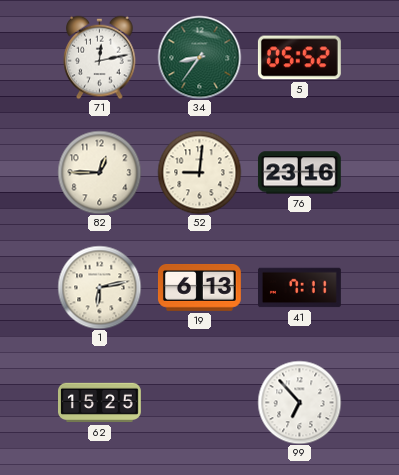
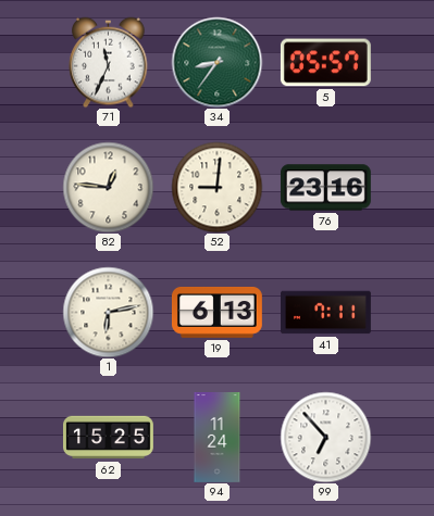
71: 12:13 -> 11:34
5: 05:52 -> 05:57
82: 12:45 -> 12:46
94: none -> 11:24
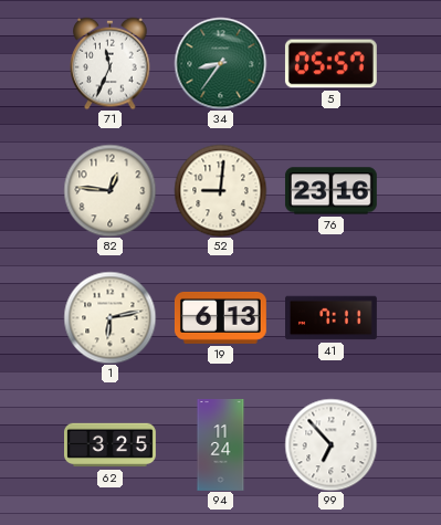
62: 15:25 -> 3:25
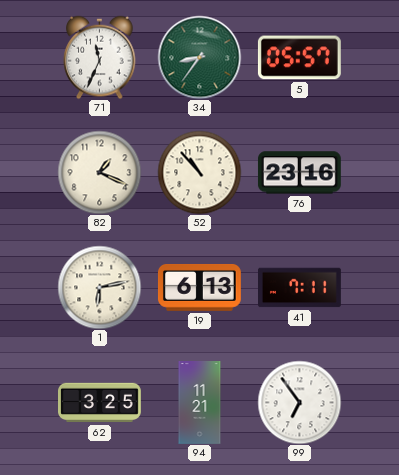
82: 12:46 -> 1:19
52: 9:01 -> 10:53
94: 11:24 -> 11:21
99: 6:53 -> 6:54
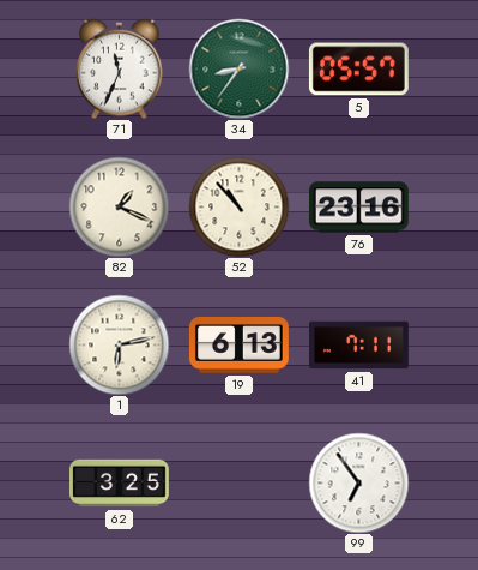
94: 11:21 -> none
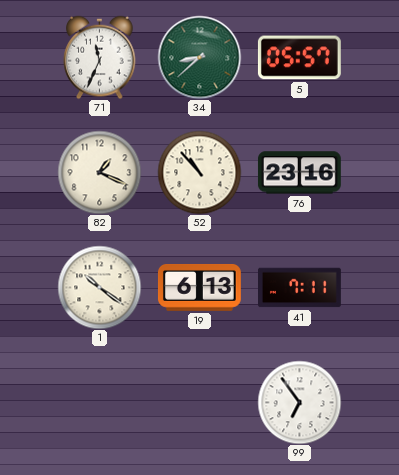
34: 8:36 -> 8:38
1: 6:13 -> 10:21
62: 3:25 -> none
